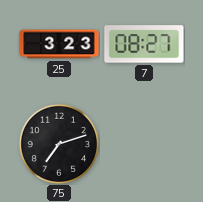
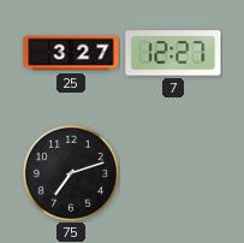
25: 3:23 -> 3:27
7: 08:27 -> 12:27
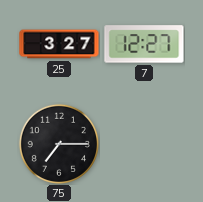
75: 7:12 -> 7:15
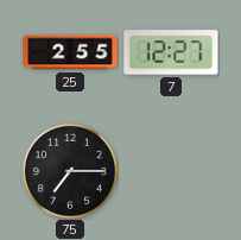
25: 3:27 -> 2:55
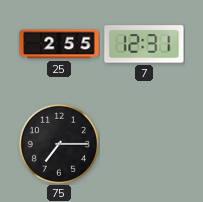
7: 12:27 -> 12:31
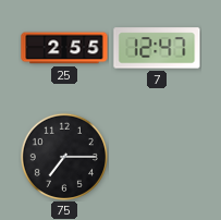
7: 12:31 -> 12:47
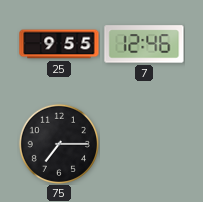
25: 2:55 -> 9:55
7: 12:47 -> 12:46
